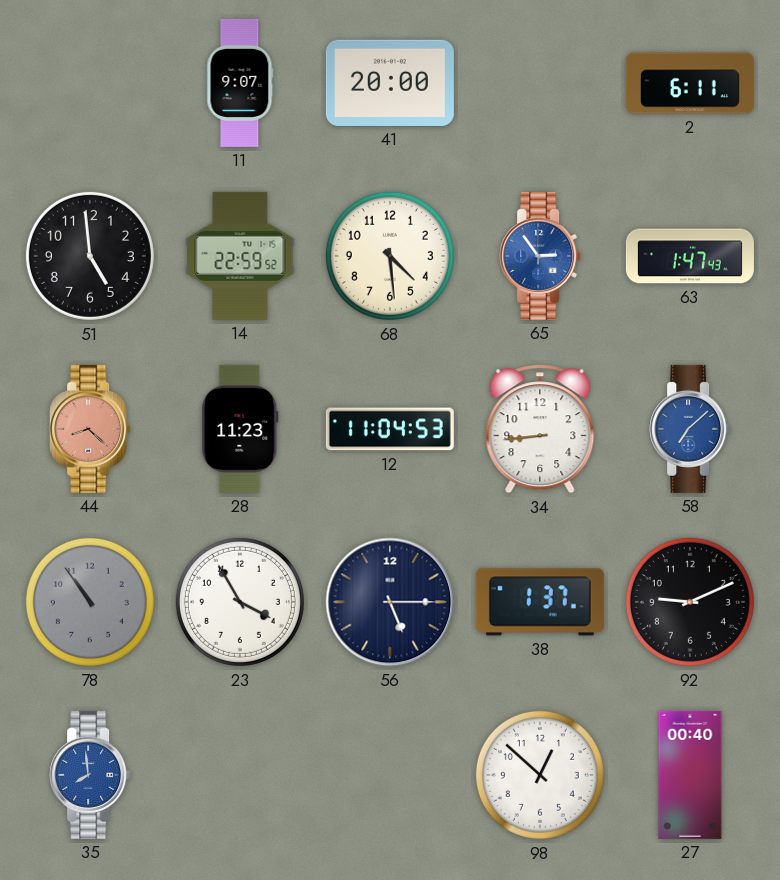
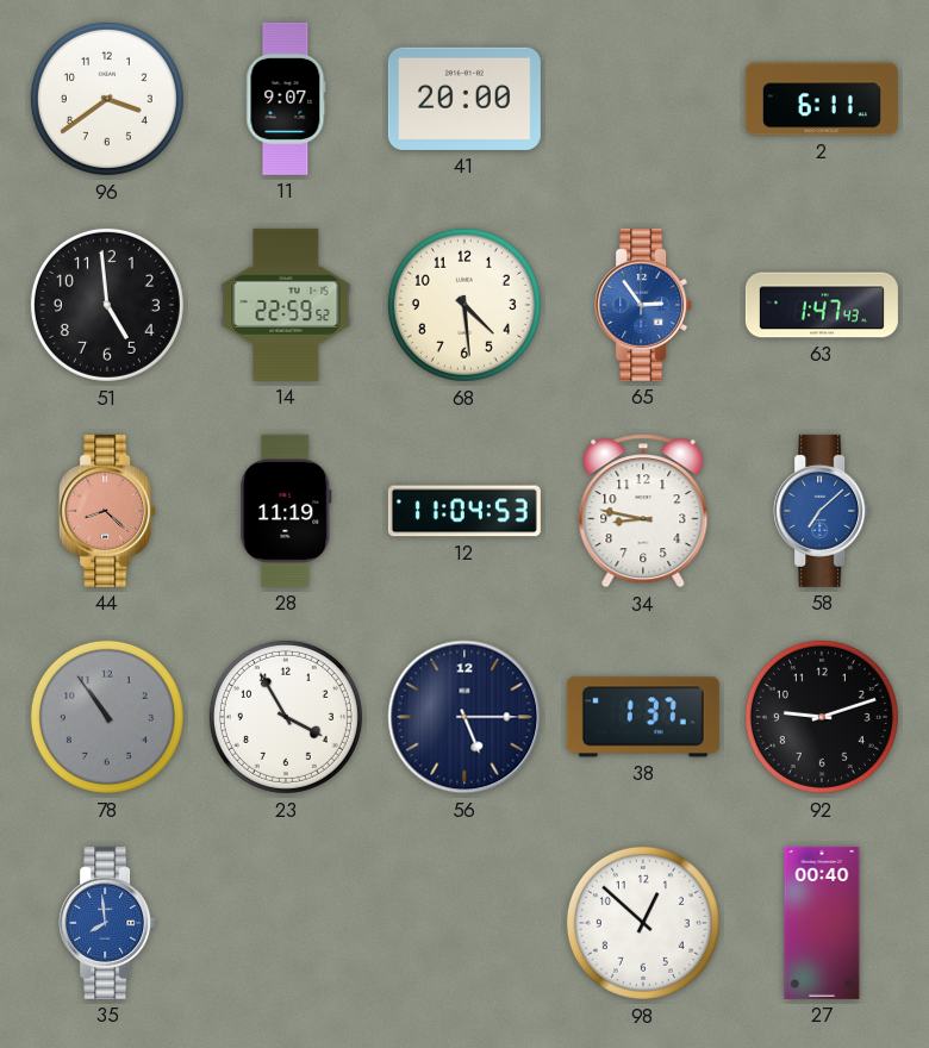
96: none -> 3:39
28: 11:23 -> 11:19
34: 8:44 -> 8:47
92: 9:11 -> 9:12
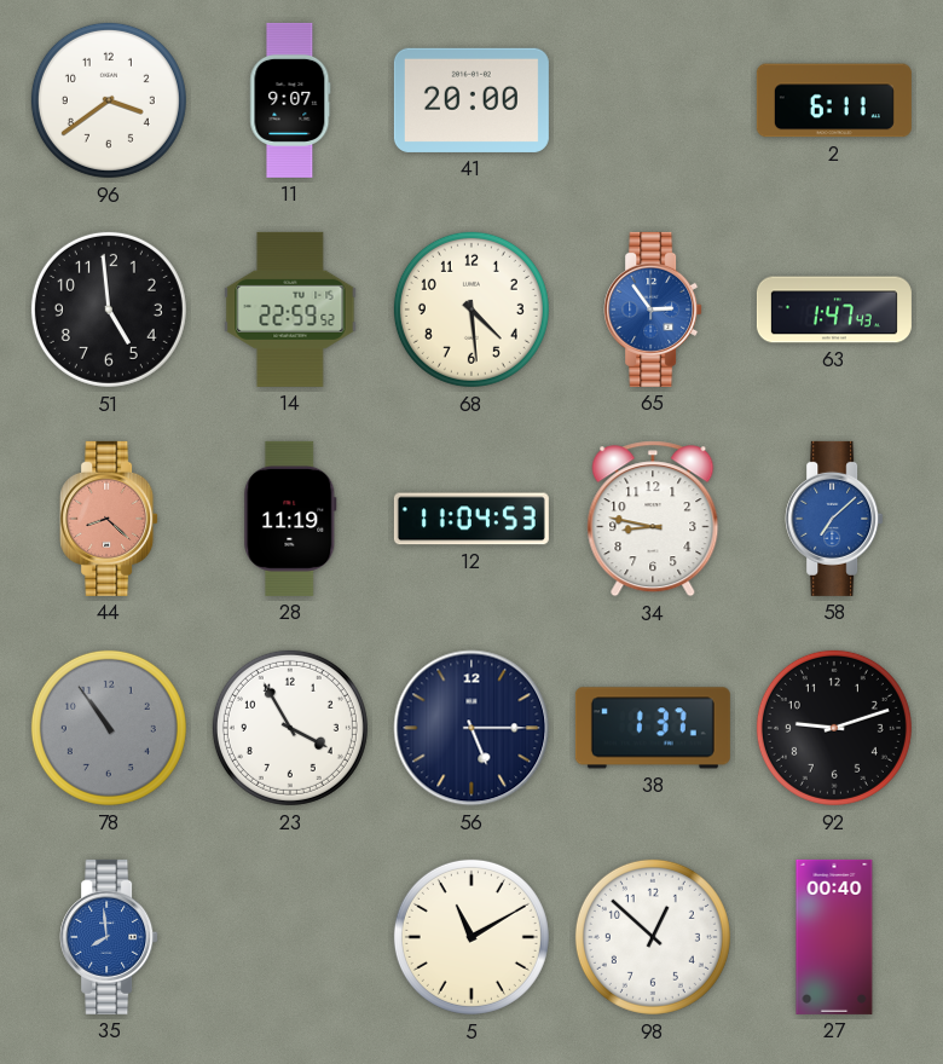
5: none -> 11:10
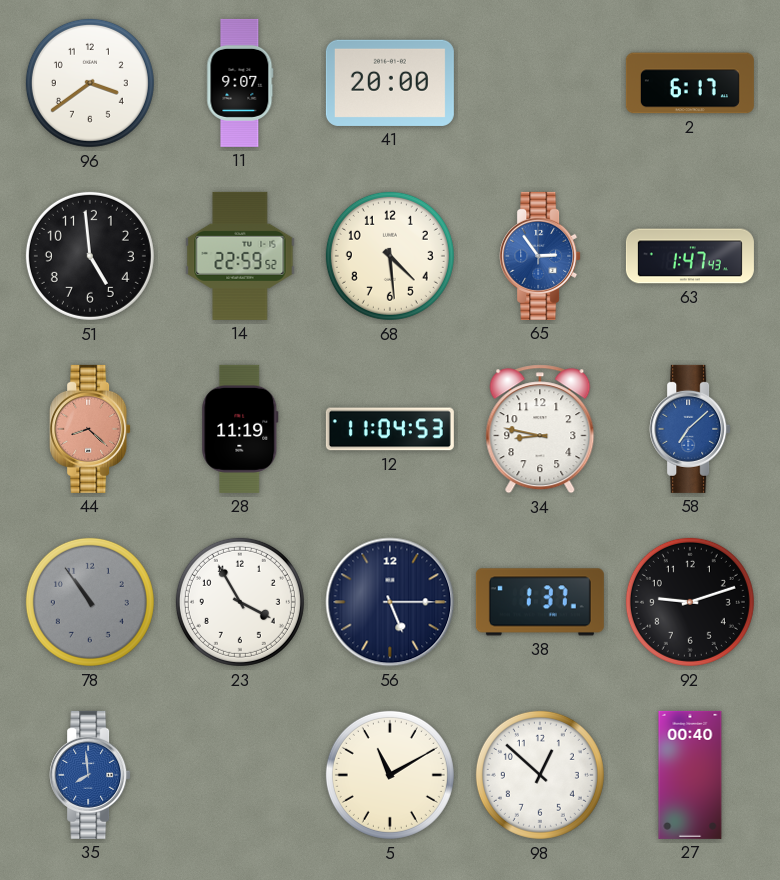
2: 6:11 -> 6:17
